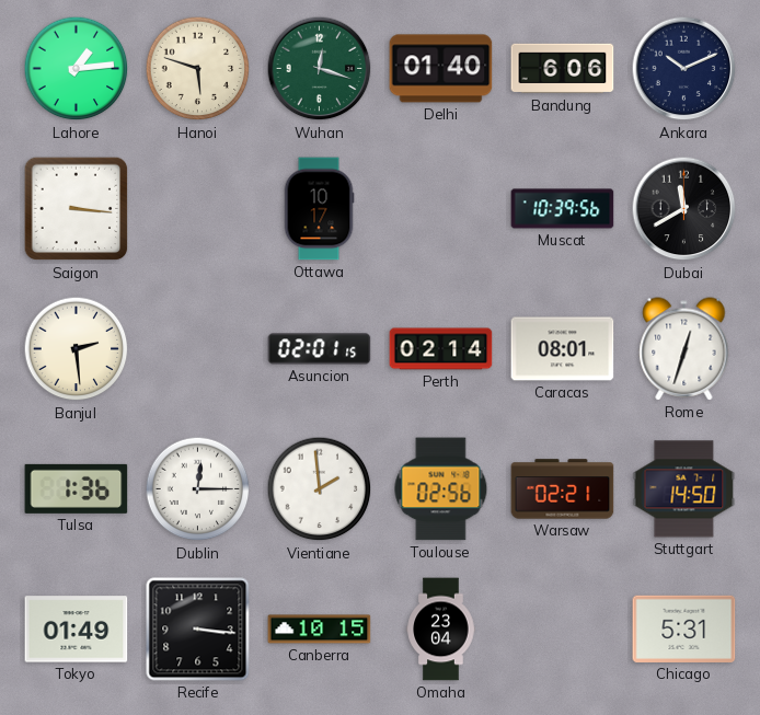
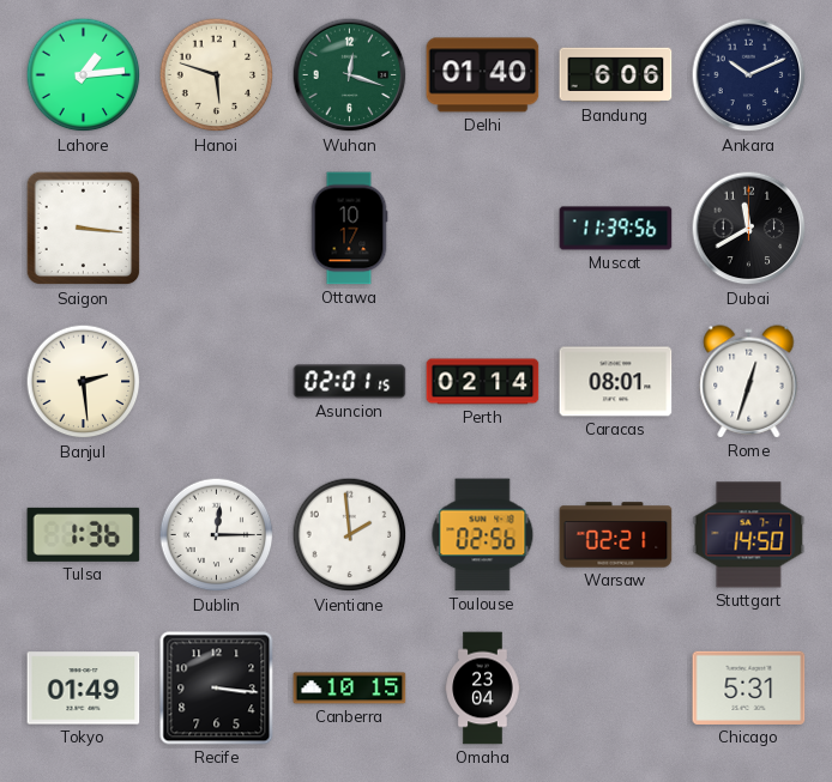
Muscat: 10:39 -> 11:39
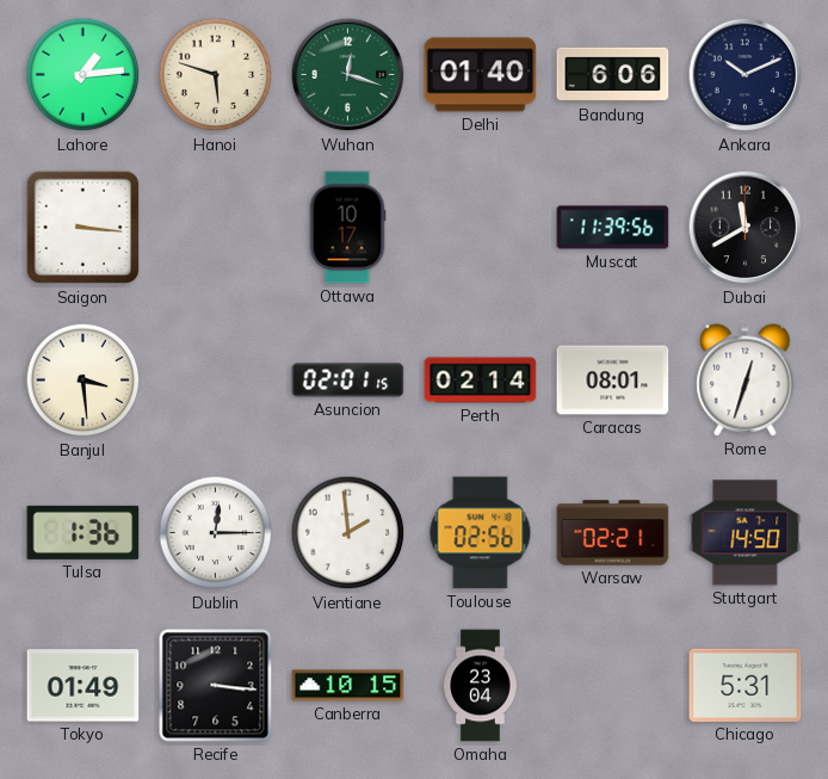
Banjul: 2:29 -> 3:29
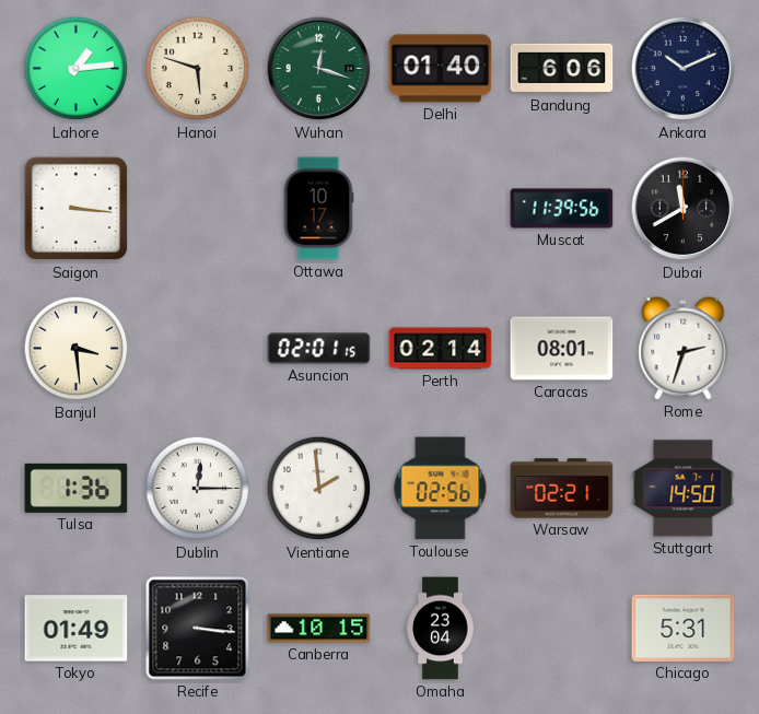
Rome: 12:33 -> 2:33
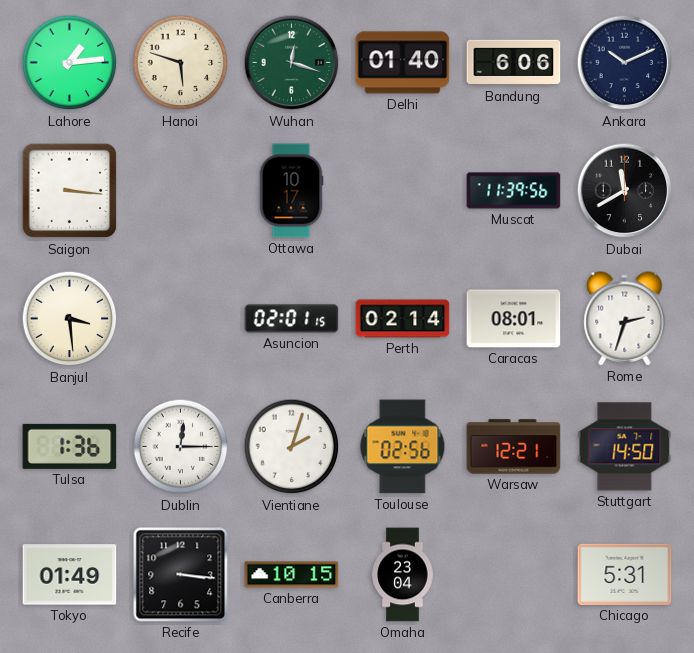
Vientiane: 1:59 -> 2:03
Warsaw: 02:21 -> 12:21
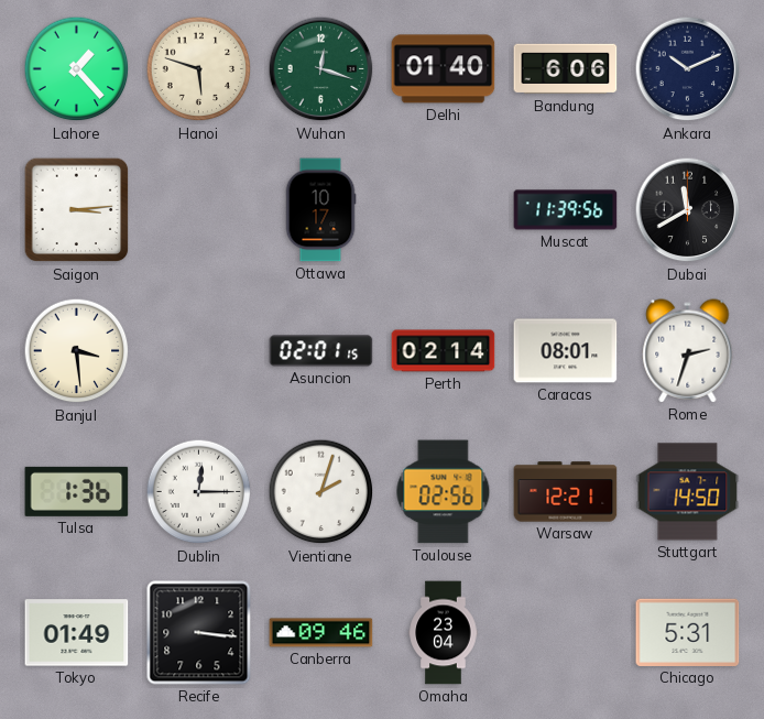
Lahore: 1:14 -> 1:23
Saigon: 3:16 -> 3:14
Canberra: 10:15 -> 09:46
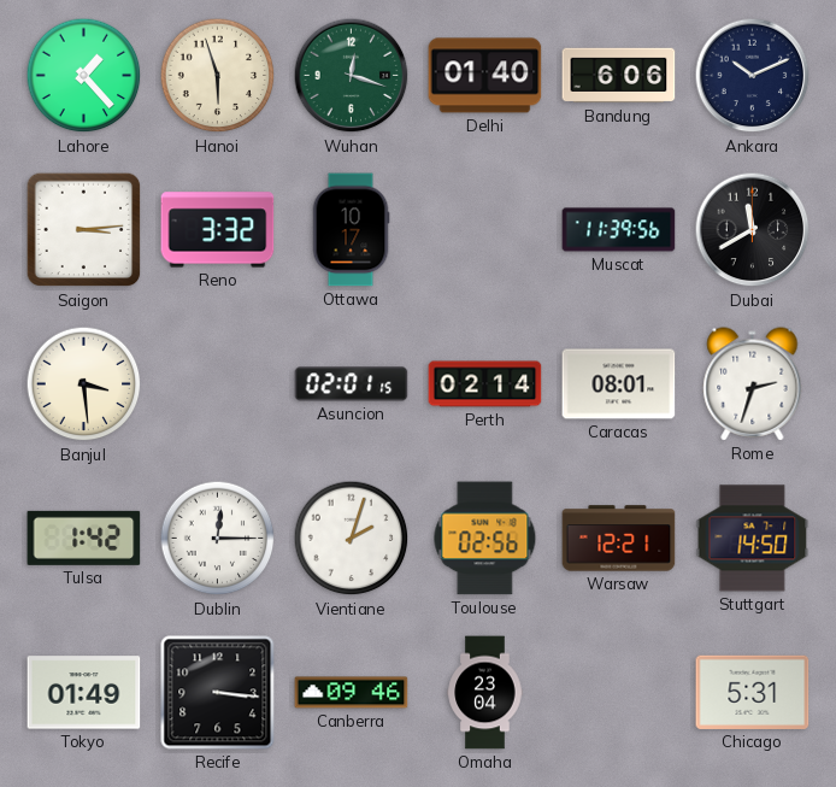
Hanoi: 5:48 -> 5:57
Reno: none -> 3:32
Tulsa: 1:36 -> 1:42
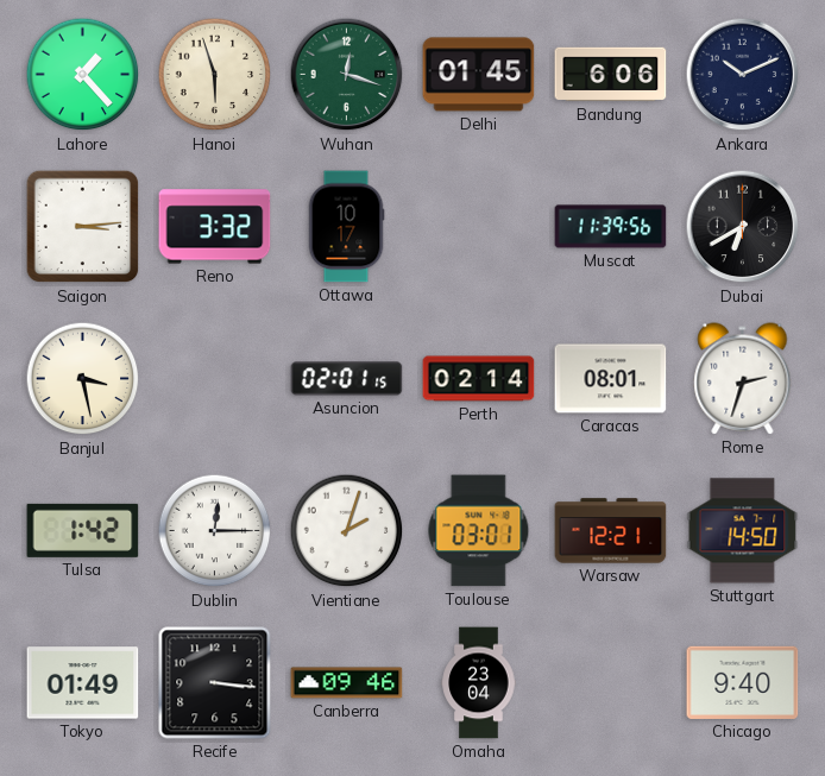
Delhi: 01:40 -> 01:45
Dubai: 11:40 -> 6:40
Banjul: 3:29 -> 3:28
Toulouse: 02:56 -> 03:01
Chicago: 5:31 -> 9:40
